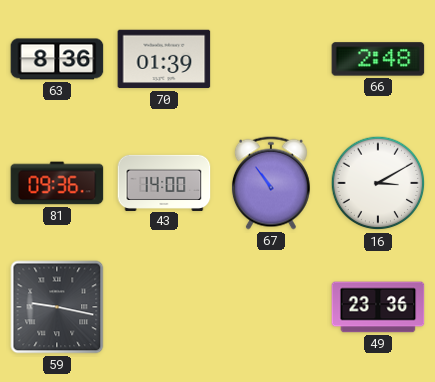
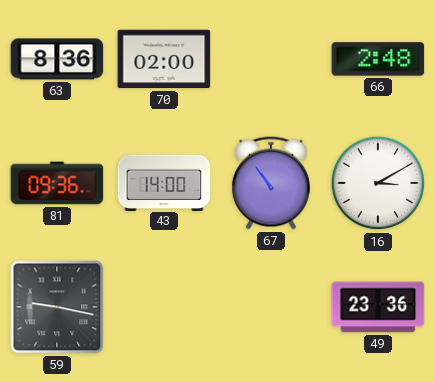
70: 01:39 -> 02:00
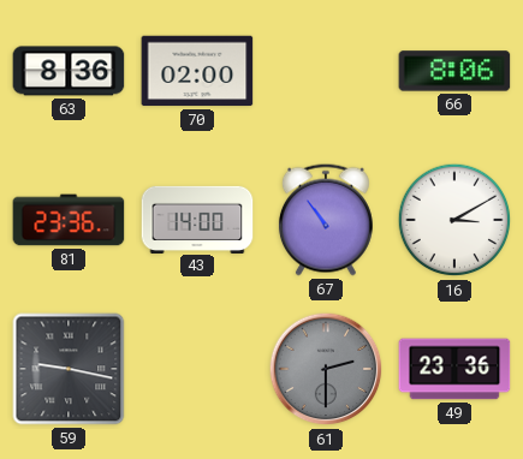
66: 2:48 -> 8:06
81: 09:36 -> 23:36
61: none -> 2:30
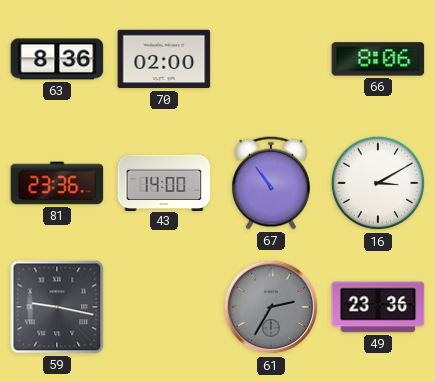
61: 2:30 -> 2:35
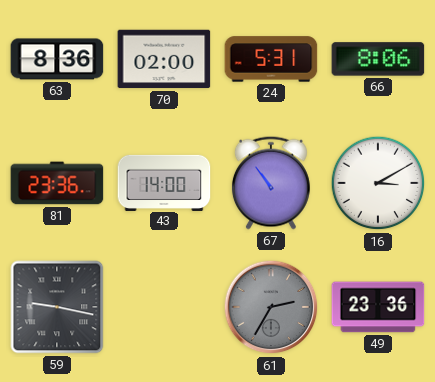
24: none -> 5:31
